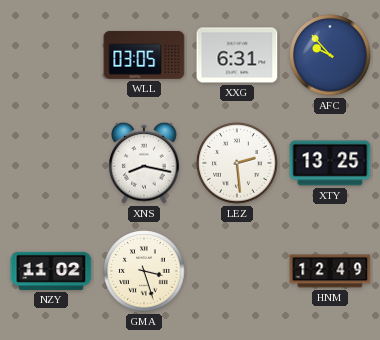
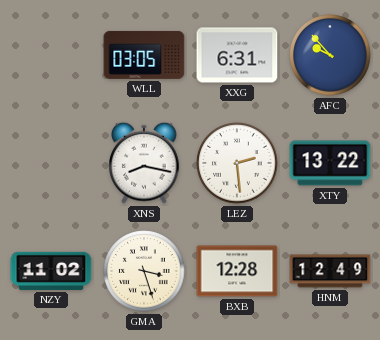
XTY: 13:25 -> 13:22
BXB: none -> 12:28
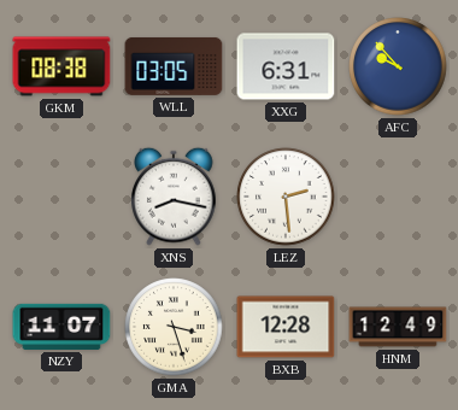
GKM: none -> 08:38
XTY: 13:22 -> none
NZY: 11:02 -> 11:07
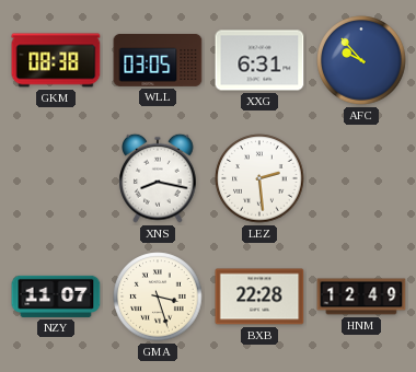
BXB: 12:28 -> 22:28
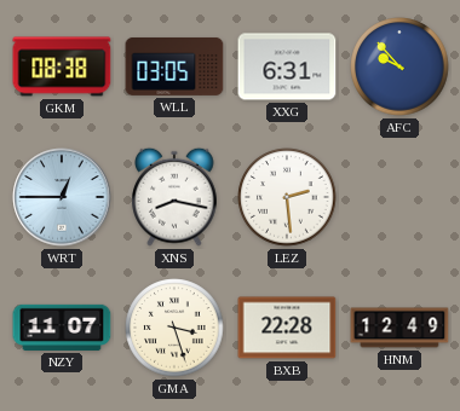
WRT: none -> 12:45
